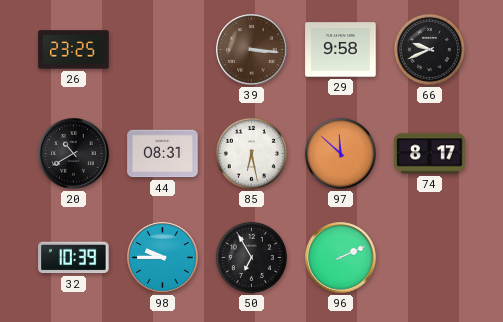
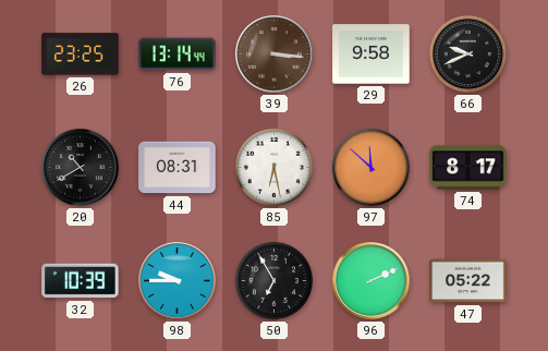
76: none -> 13:14
47: none -> 05:22
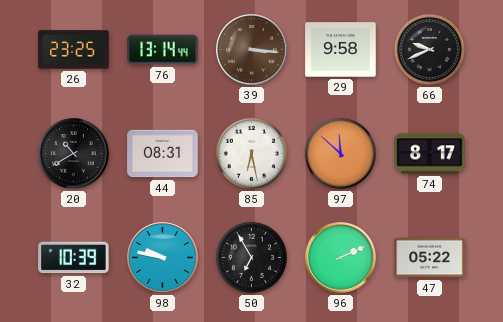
98: 9:45 -> 9:47
